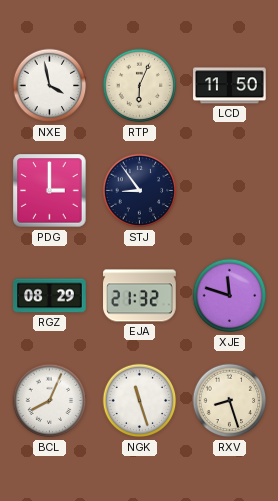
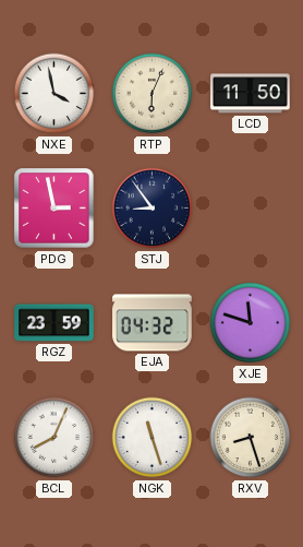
PDG: 3:00 -> 2:58
RGZ: 08:29 -> 23:59
EJA: 21:32 -> 04:32
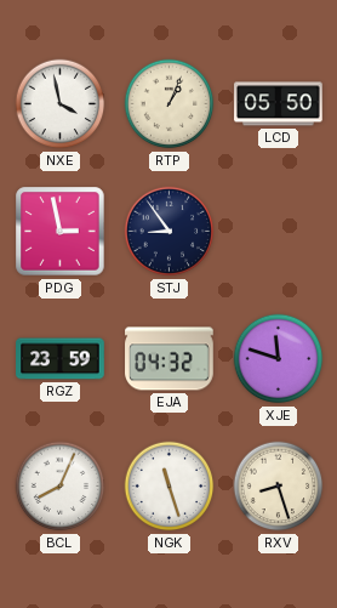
RTP: 6:04 -> 1:04
LCD: 11:50 -> 05:50
